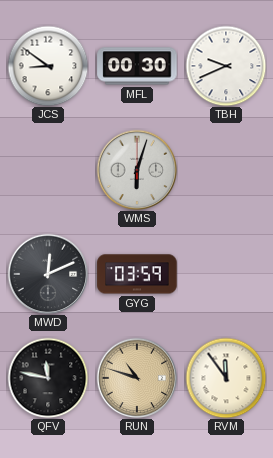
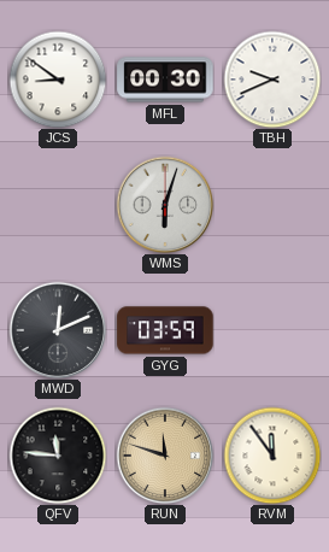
QFV: 11:47 -> 11:46
RUN: 10:48 -> 11:48
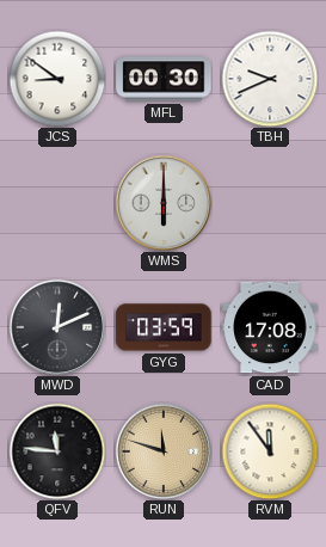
WMS: 6:03 -> 6:00
CAD: none -> 17:08
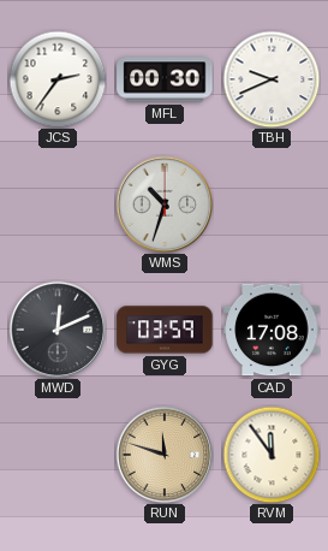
JCS: 8:51 -> 2:36
WMS: 6:00 -> 10:33
QFV: 11:46 -> none
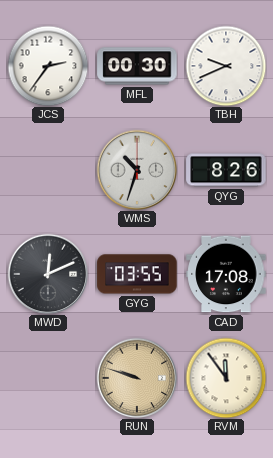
QYG: none -> 8:26
GYG: 03:59 -> 03:55
RUN: 11:48 -> 9:48
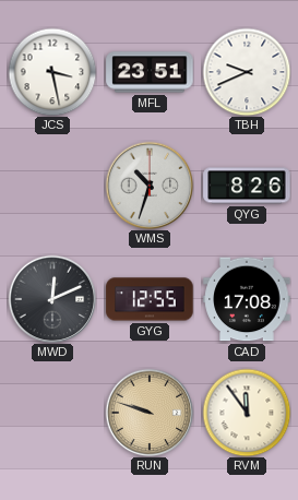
JCS: 2:36 -> 3:28
MFL: 00:30 -> 23:51
GYG: 03:55 -> 12:55
